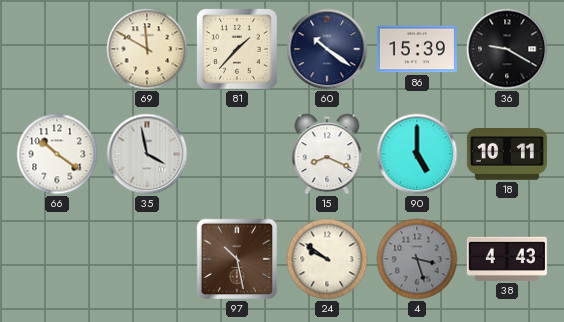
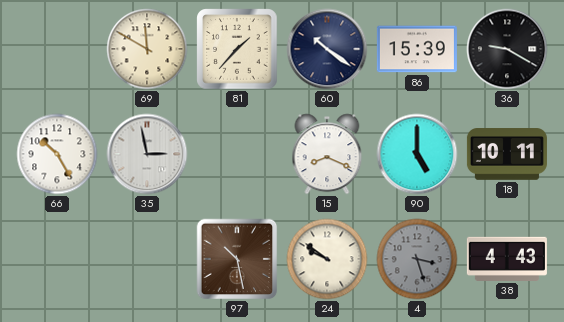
66: 10:21 -> 10:25
35: 3:58 -> 2:58
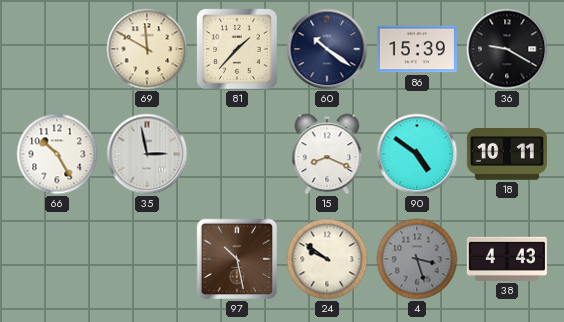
90: 5:00 -> 4:51
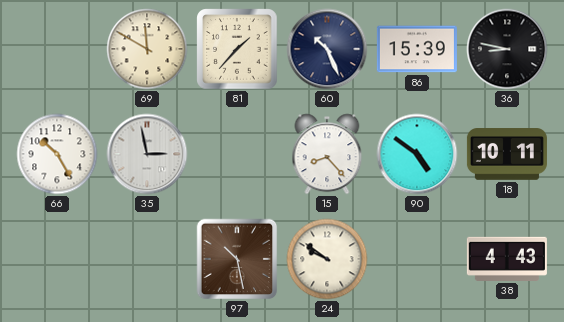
60: 10:21 -> 10:26
36: 9:20 -> 8:47
15: 8:19 -> 8:23
4: 3:27 -> none
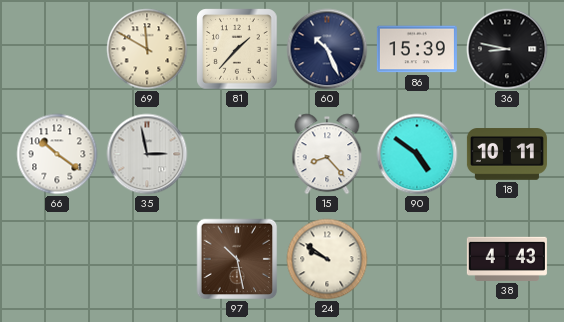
66: 10:25 -> 10:21
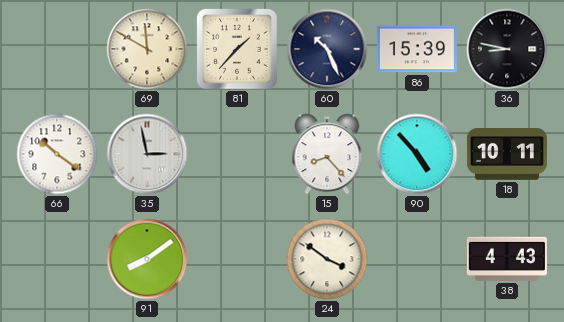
90: 4:51 -> 4:53
91: none -> 8:09
97: 10:28 -> none
24: 9:51 -> 3:51
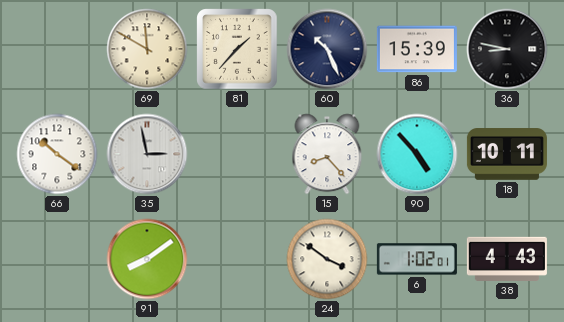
6: none -> 1:02
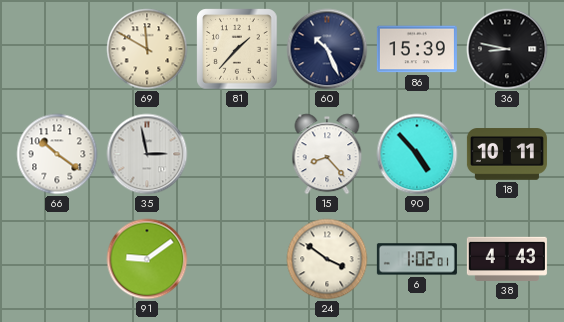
91: 8:09 -> 9:09
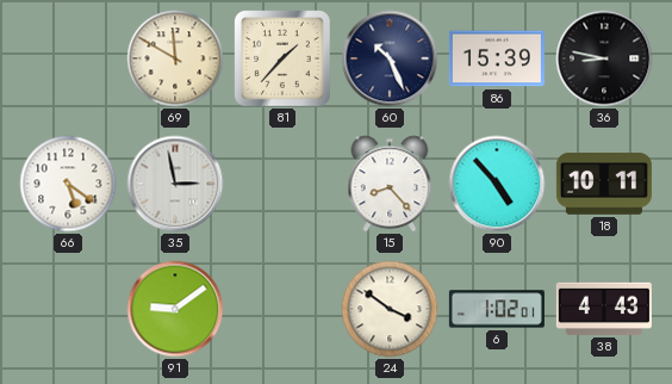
66: 10:21 -> 5:21
